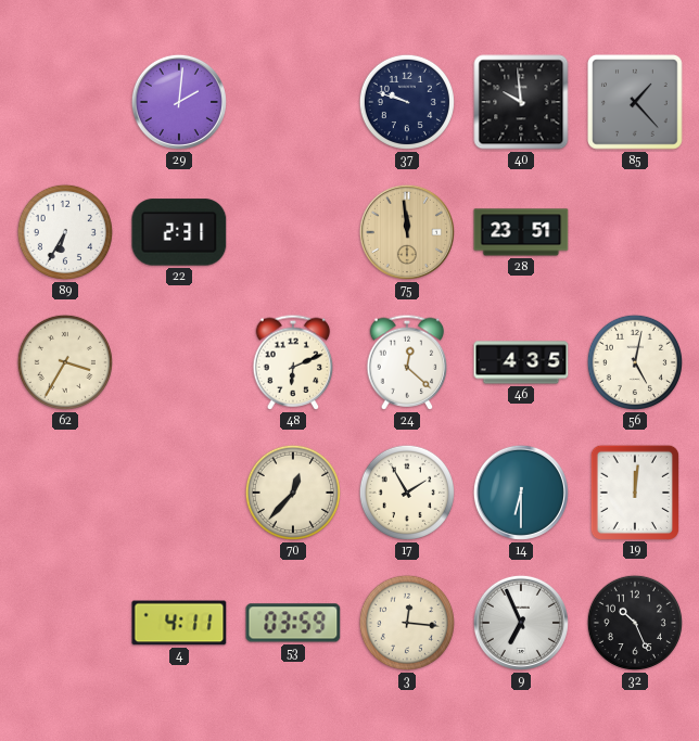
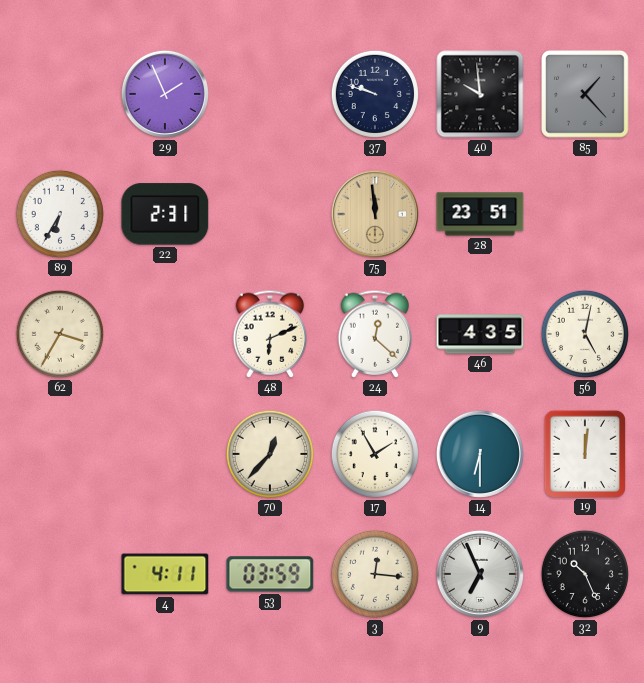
29: 2:01 -> 1:56
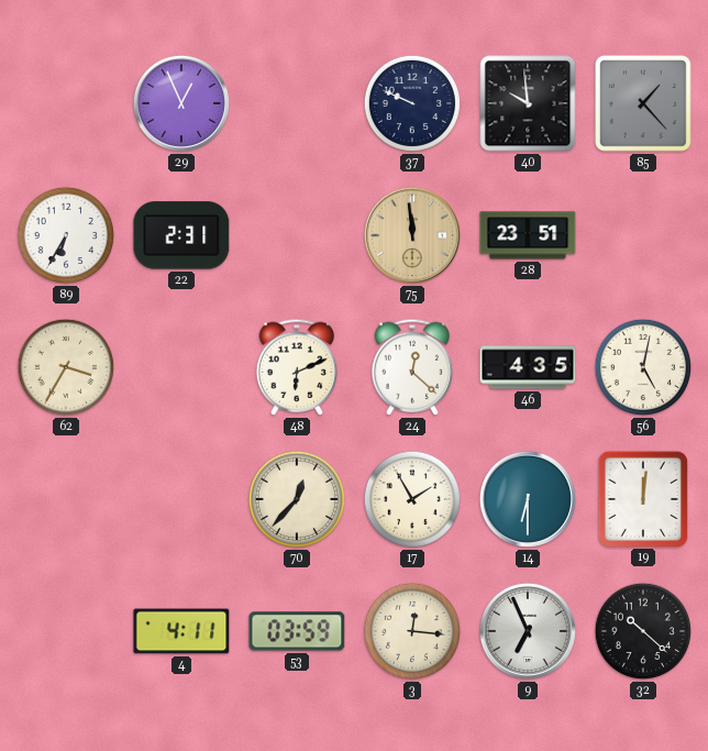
29: 1:56 -> 12:56
37: 9:48 -> 9:49
32: 10:26 -> 10:22
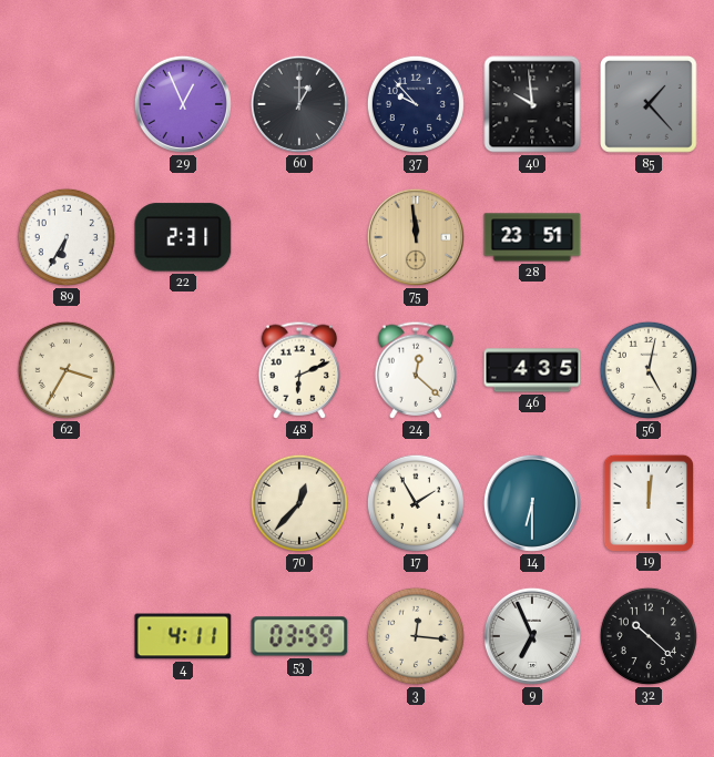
60: none -> 1:00
37: 9:49 -> 9:53
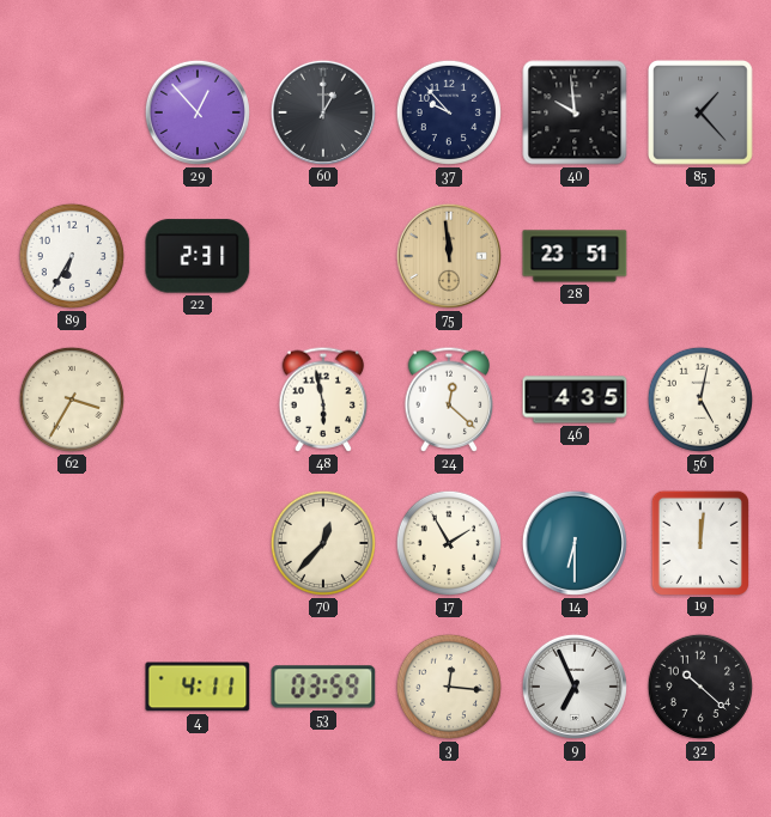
29: 12:56 -> 12:53
48: 6:11 -> 5:58
